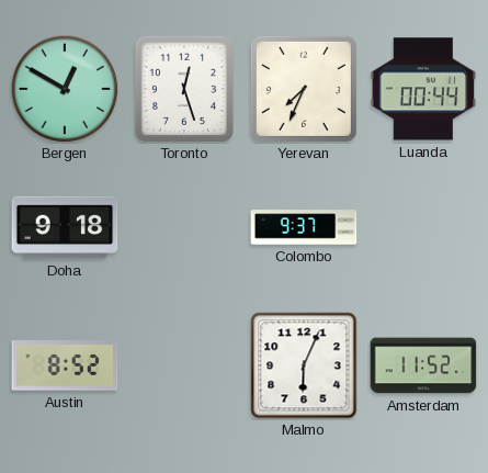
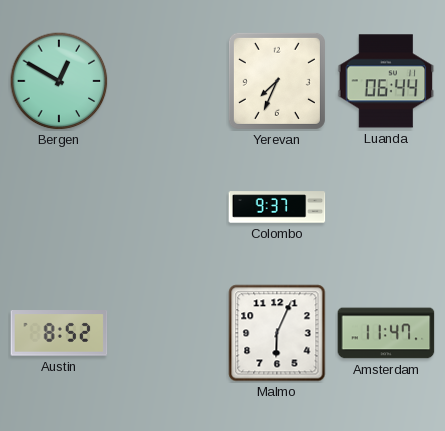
Toronto: 12:27 -> none
Luanda: 00:44 -> 06:44
Doha: 9:18 -> none
Amsterdam: 11:52 -> 11:47
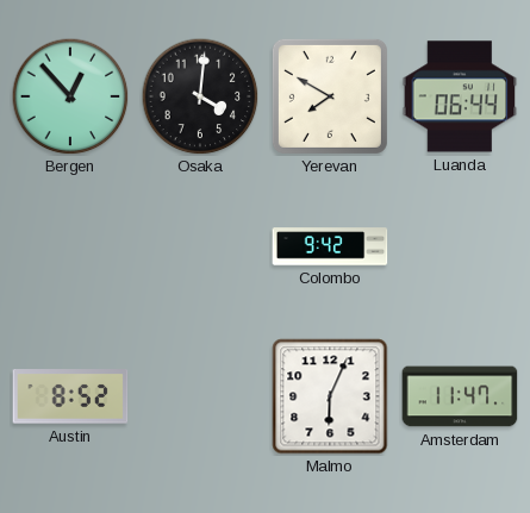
Bergen: 12:50 -> 12:53
Osaka: none -> 4:01
Yerevan: 7:34 -> 7:50
Colombo: 9:37 -> 9:42
